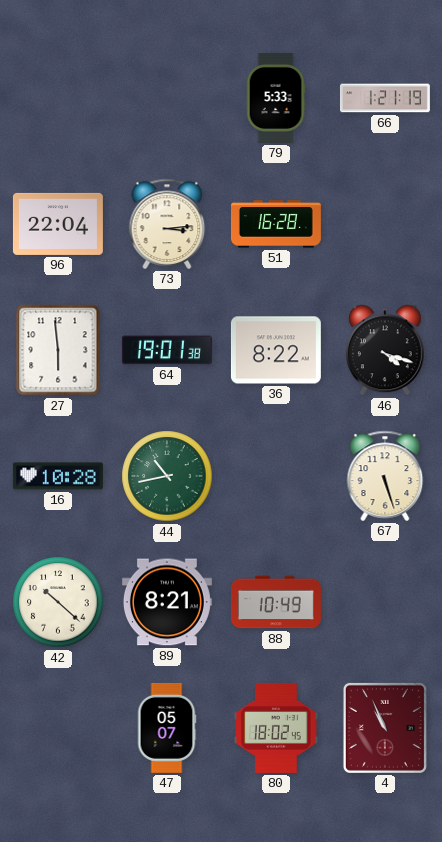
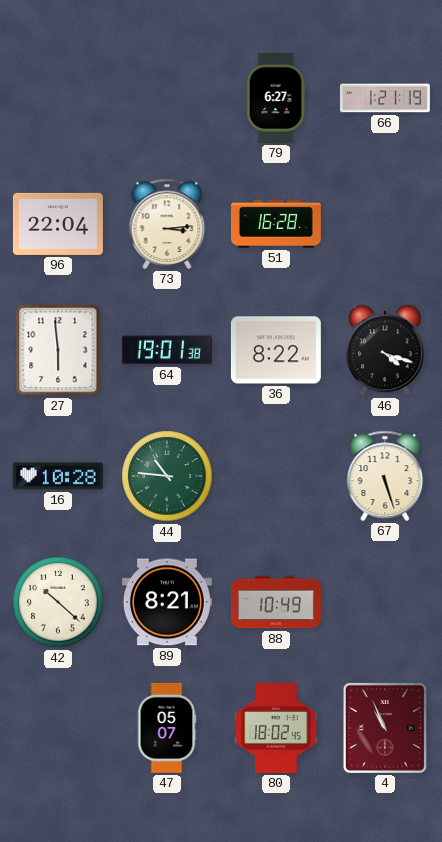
79: 5:33 -> 6:27
44: 10:43 -> 10:46
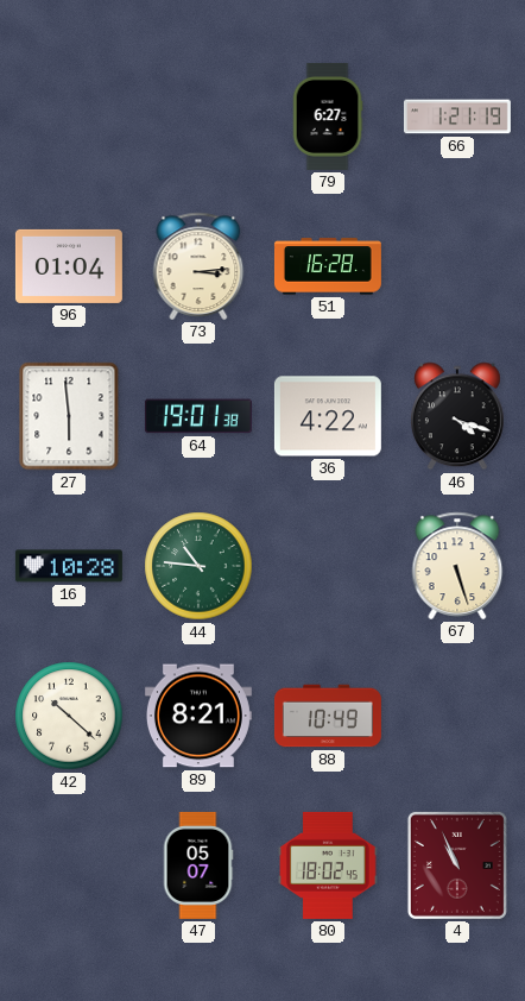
96: 22:04 -> 01:04
36: 8:22 -> 4:22
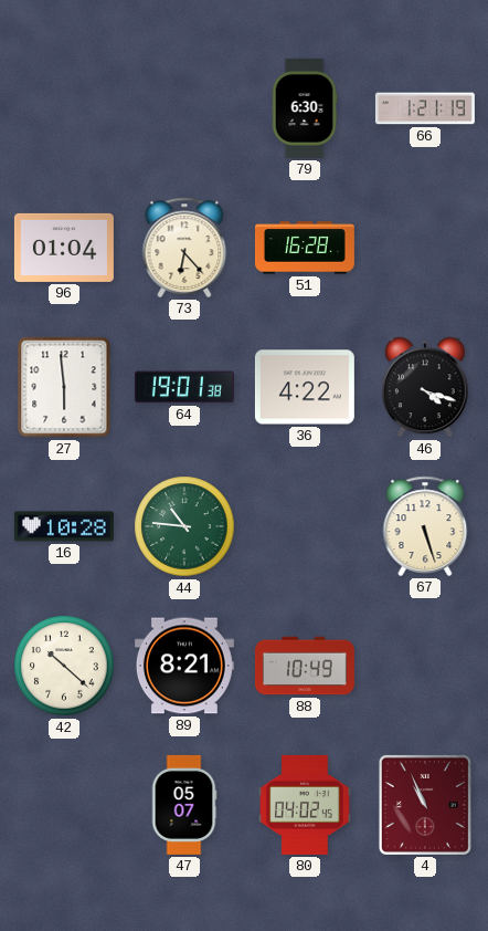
79: 6:27 -> 6:30
73: 3:14 -> 6:23
80: 18:02 -> 04:02
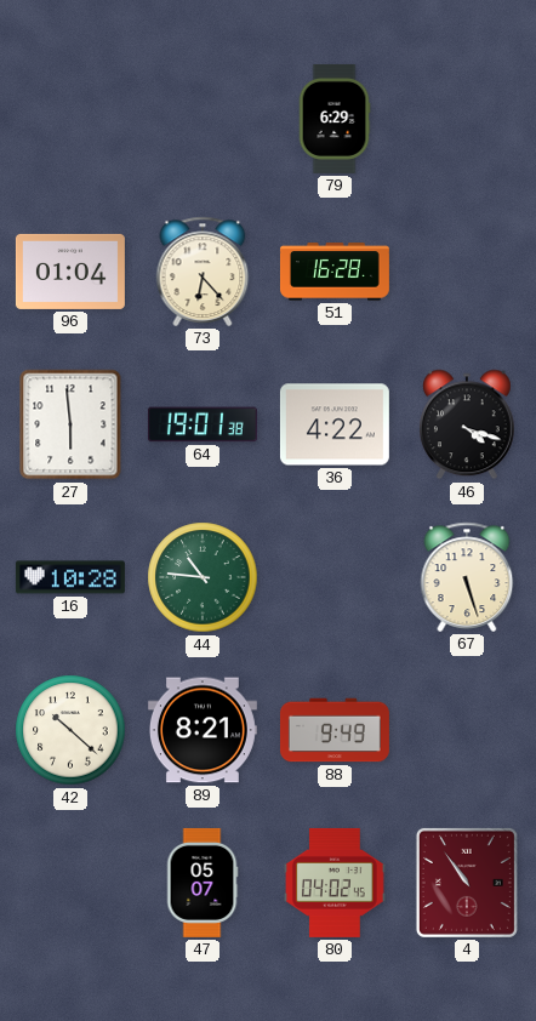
79: 6:30 -> 6:29
66: 1:21 -> none
88: 10:49 -> 9:49
4: 10:56 -> 10:54
